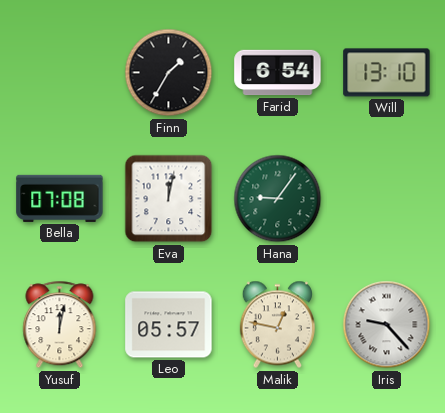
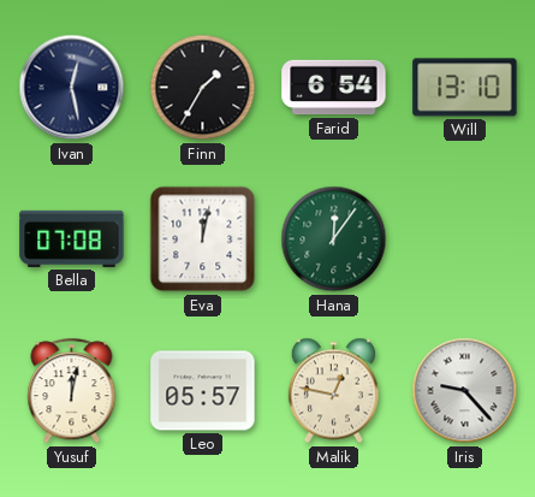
Ivan: none -> 12:28
Hana: 9:06 -> 12:06
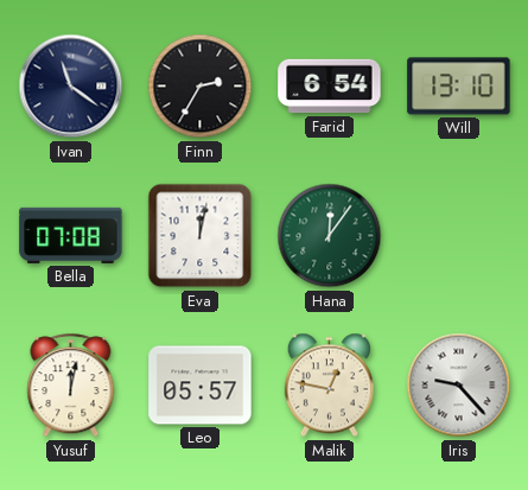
Ivan: 12:28 -> 11:21
Finn: 1:35 -> 2:35
